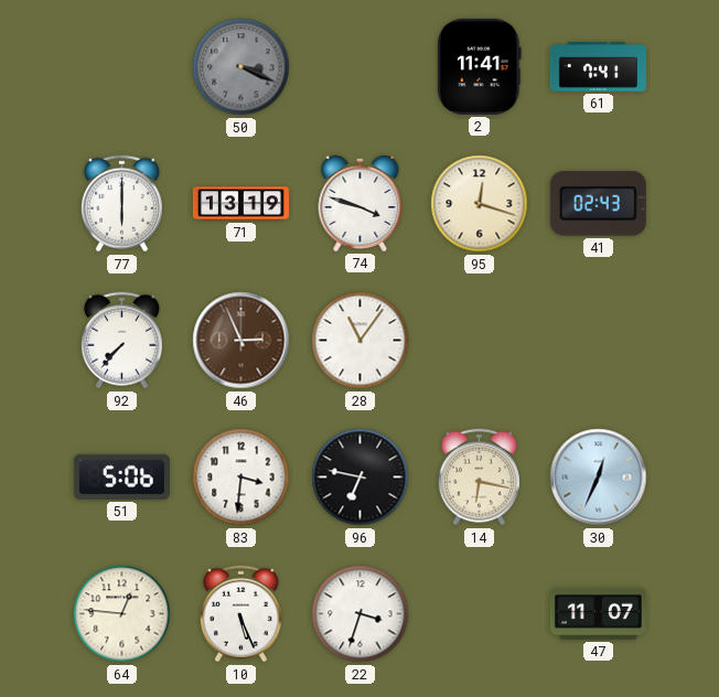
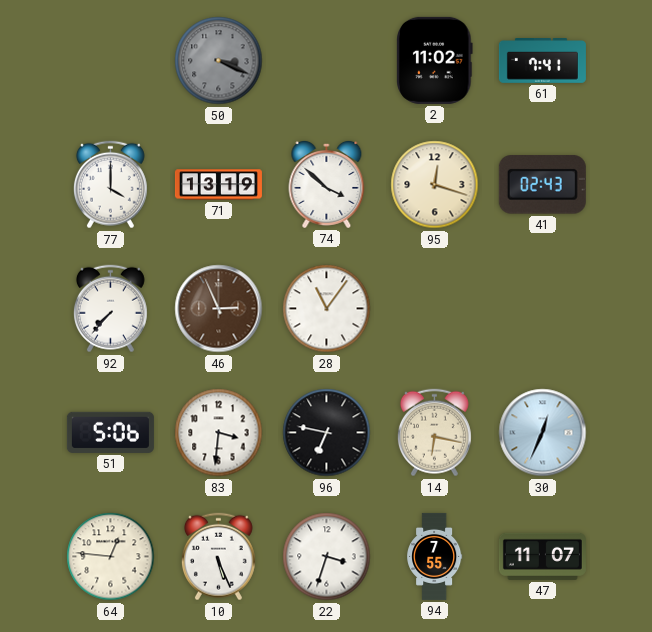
2: 11:41 -> 11:02
77: 6:00 -> 4:00
74: 3:48 -> 3:52
94: none -> 7:55
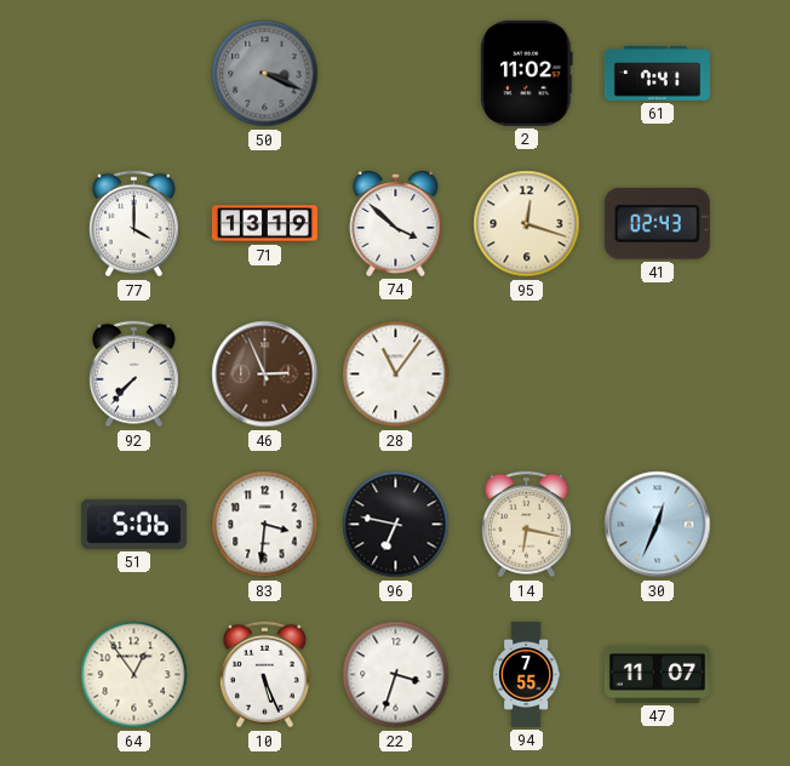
64: 12:46 -> 12:54
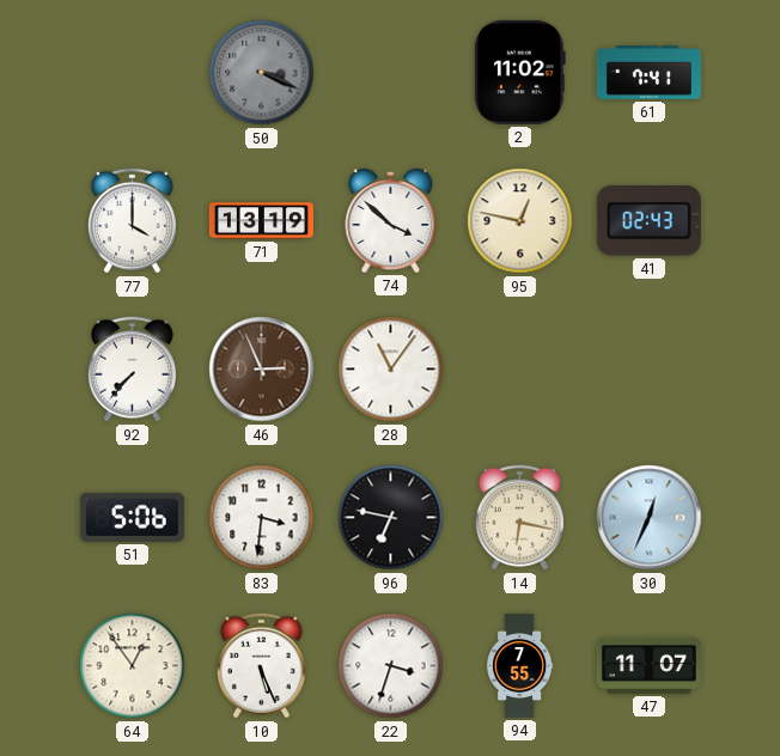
95: 12:18 -> 12:47
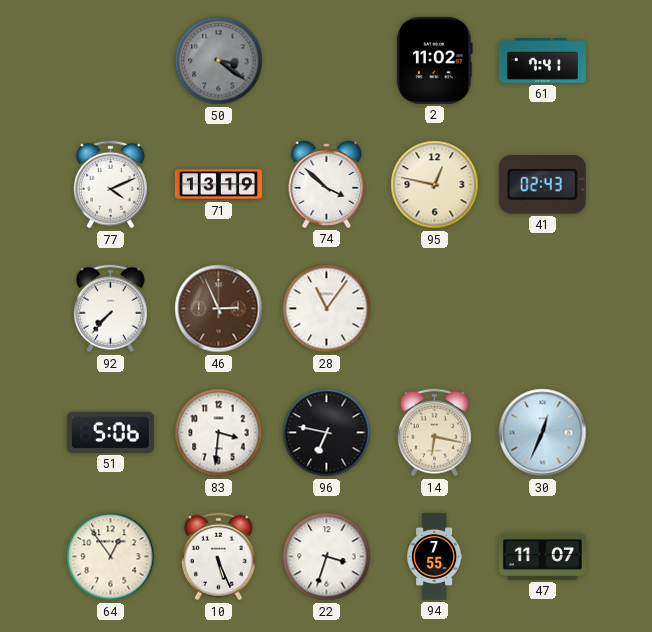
50: 3:19 -> 3:21
77: 4:00 -> 4:11
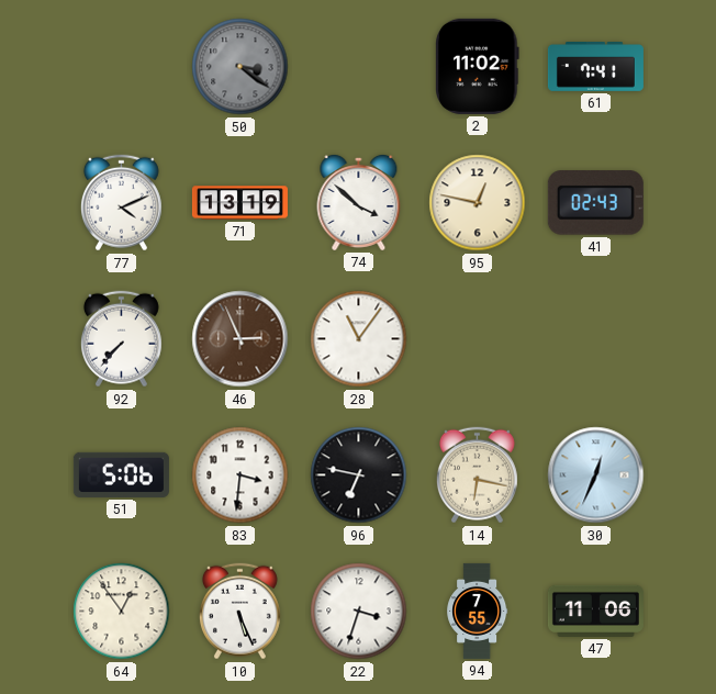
47: 11:07 -> 11:06
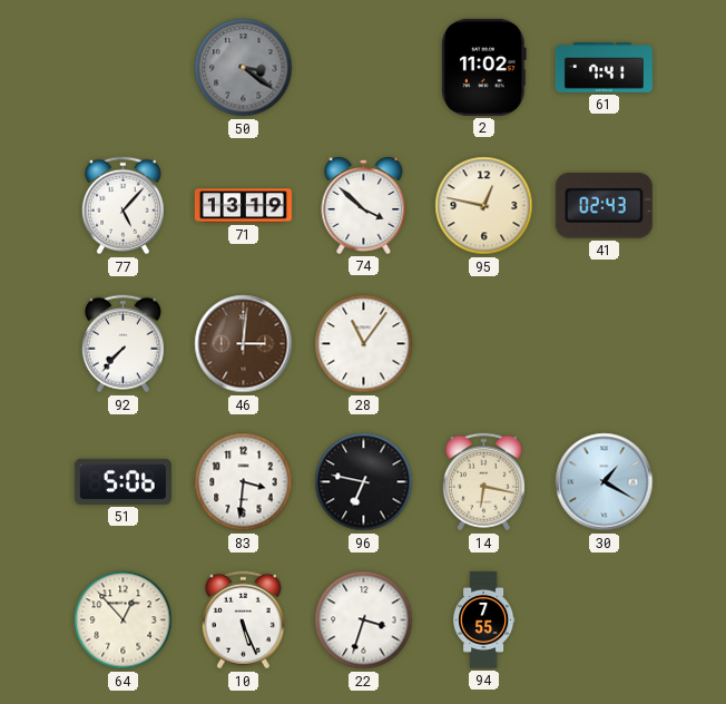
77: 4:11 -> 5:07
46: 2:56 -> 3:01
30: 12:34 -> 1:20
64: 12:54 -> 12:53
47: 11:06 -> none
